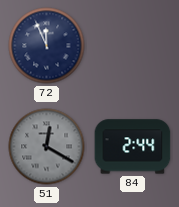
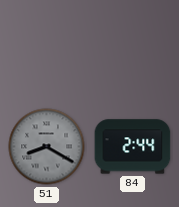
72: 11:56 -> none
51: 12:20 -> 8:20
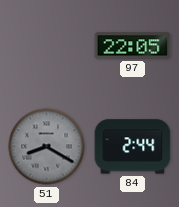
97: none -> 22:05
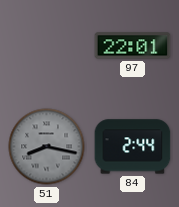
97: 22:05 -> 22:01
51: 8:20 -> 8:17
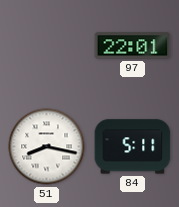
51 dial: grey -> white
84: 2:44 -> 5:11
